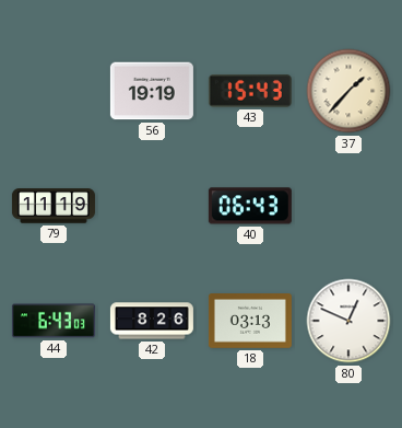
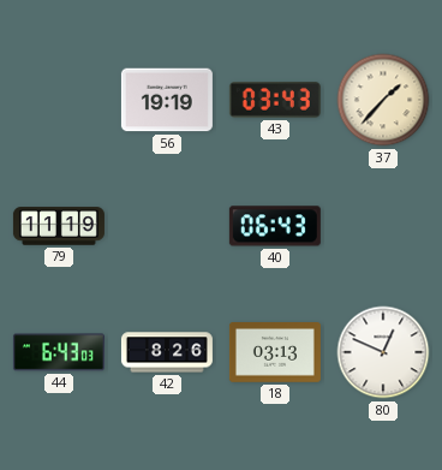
43: 15:43 -> 03:43
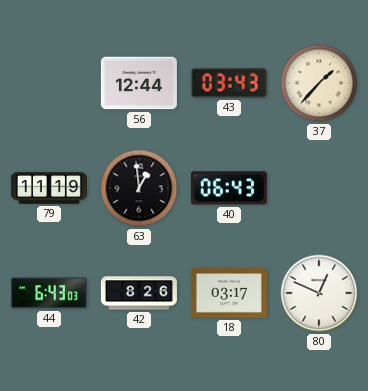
56: 19:19 -> 12:44
63: none -> 12:59
18: 03:13 -> 03:17
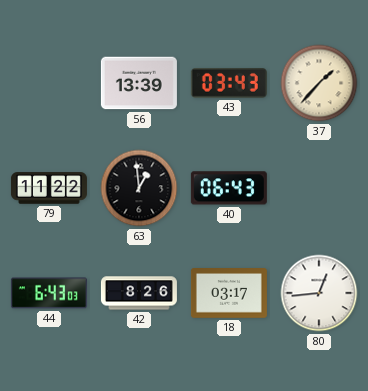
56: 12:44 -> 13:39
79: 11:19 -> 11:22
80: 12:49 -> 12:44
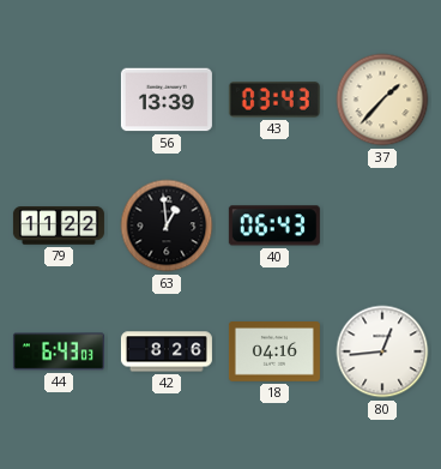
18: 03:17 -> 04:16
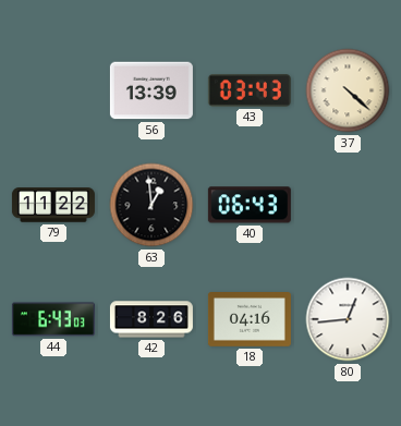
37: 1:37 -> 4:22
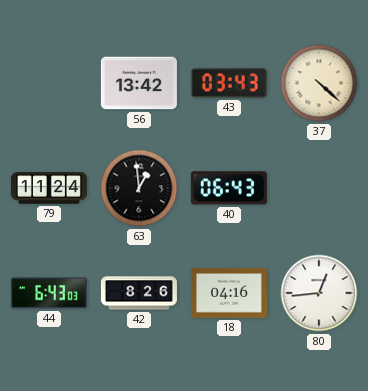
56: 13:39 -> 13:42
79: 11:22 -> 11:24
